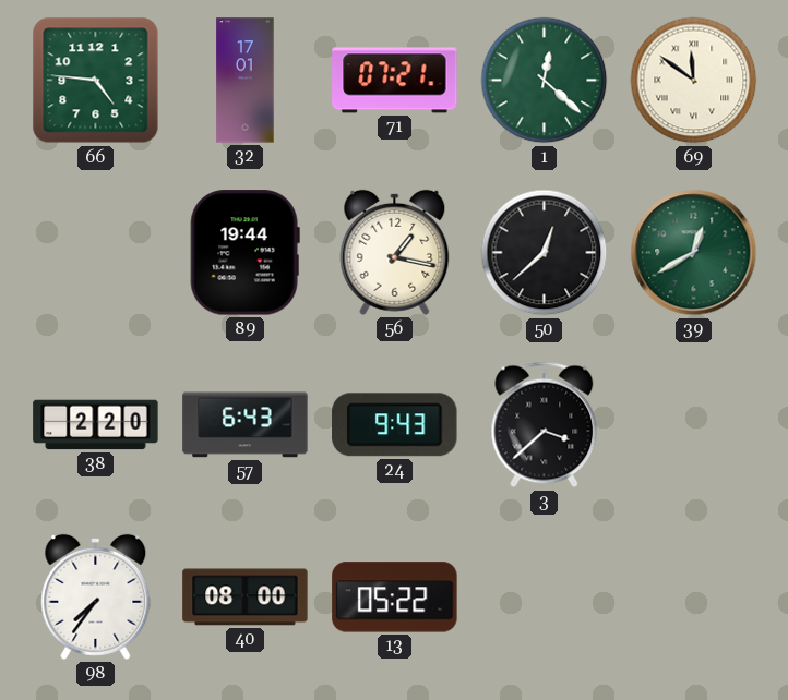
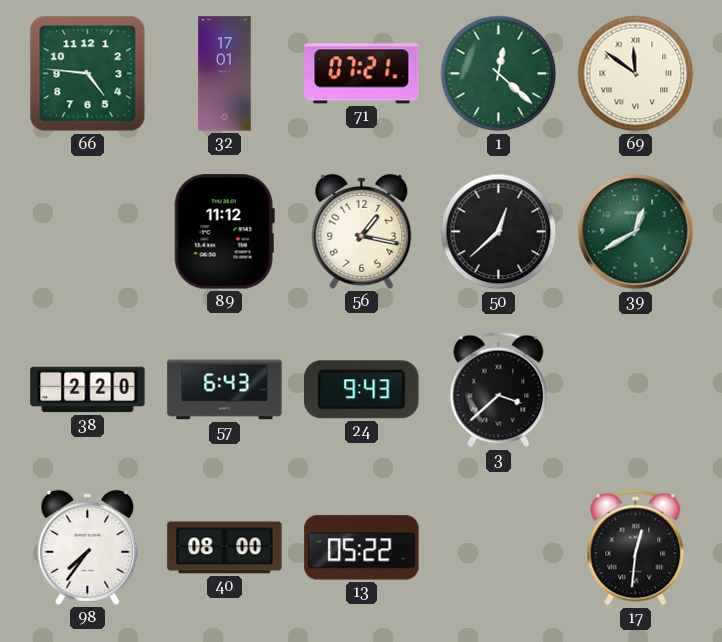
89: 19:44 -> 11:12
17: none -> 12:31
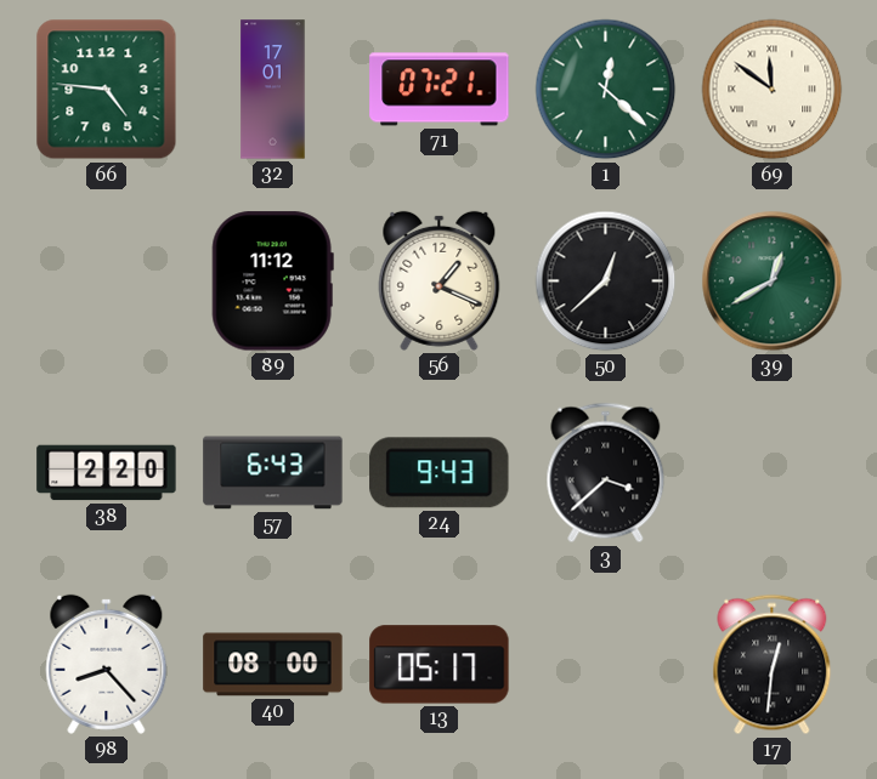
56: 1:17 -> 1:19
98: 7:36 -> 8:23
13: 05:22 -> 05:17
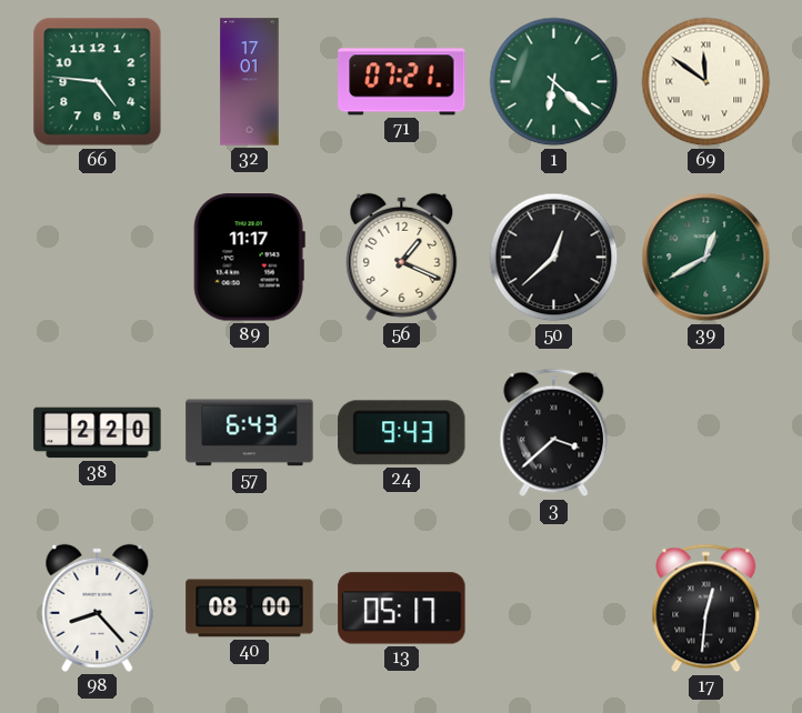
1: 12:22 -> 6:22
89: 11:12 -> 11:17
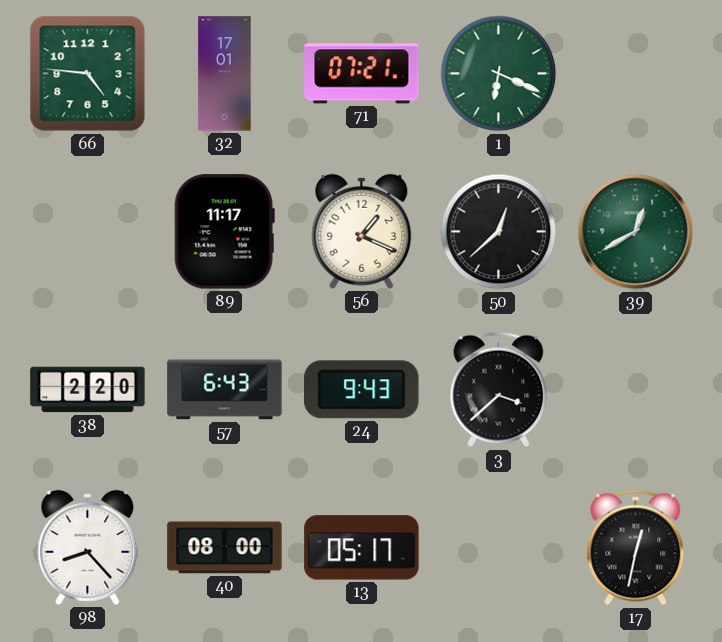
1: 6:22 -> 6:19
69: 11:51 -> none
17: 12:31 -> 12:32
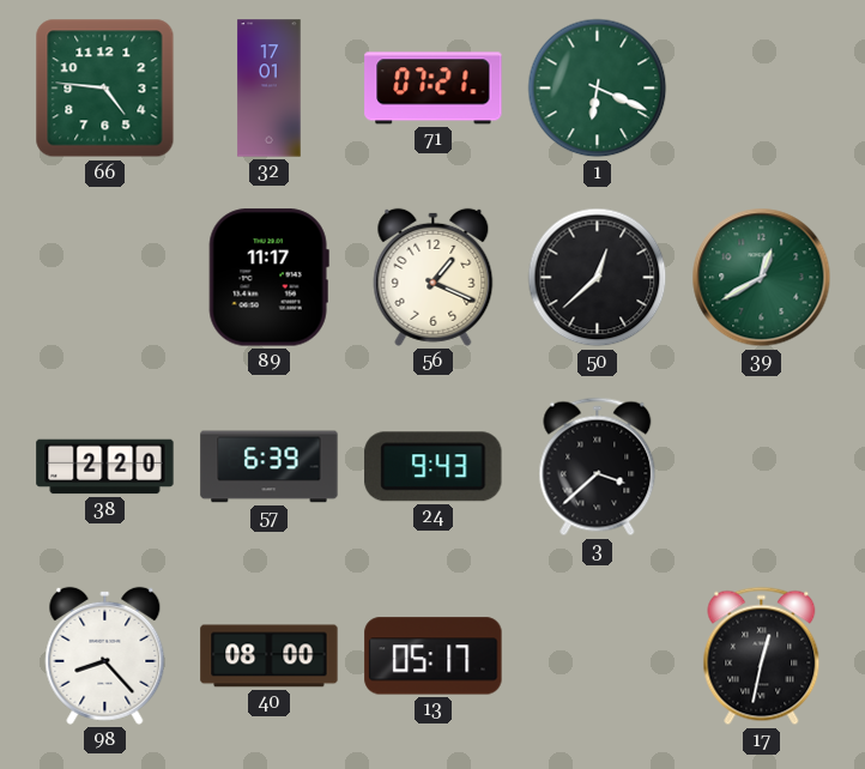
57: 6:43 -> 6:39
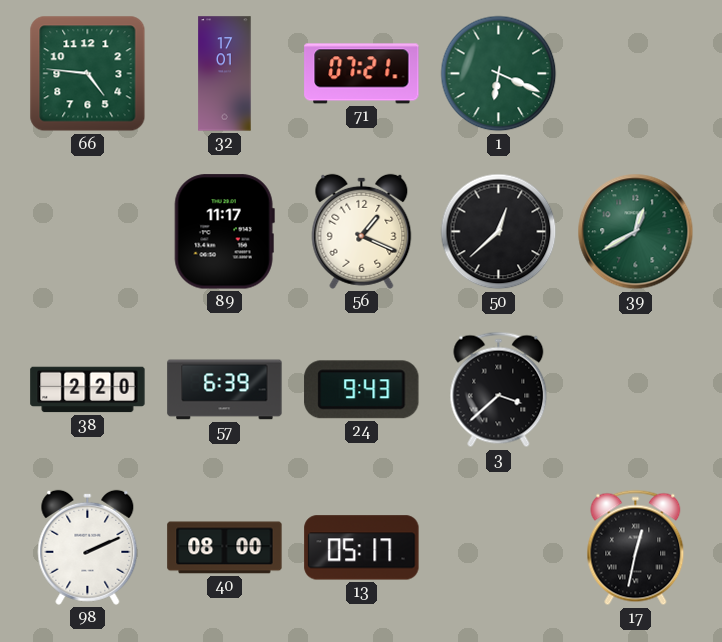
98: 8:23 -> 2:11
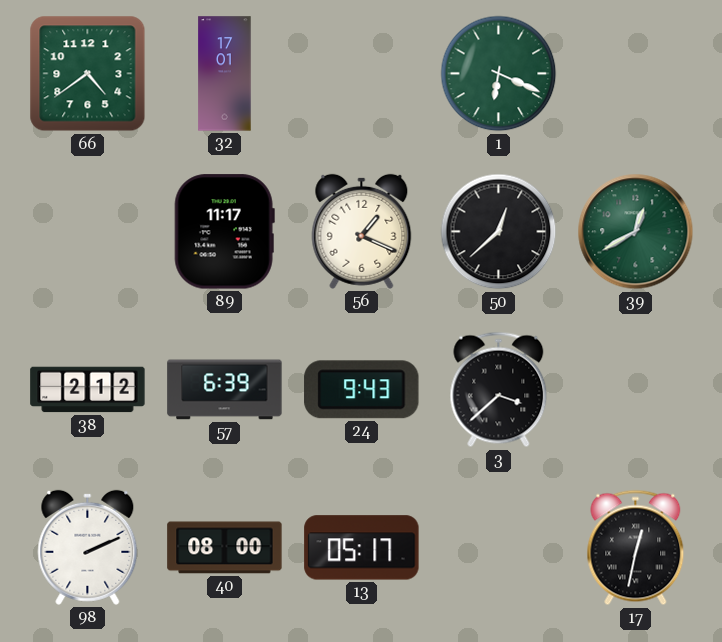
66: 4:46 -> 4:39
71: 07:21 -> none
38: 2:20 -> 2:12
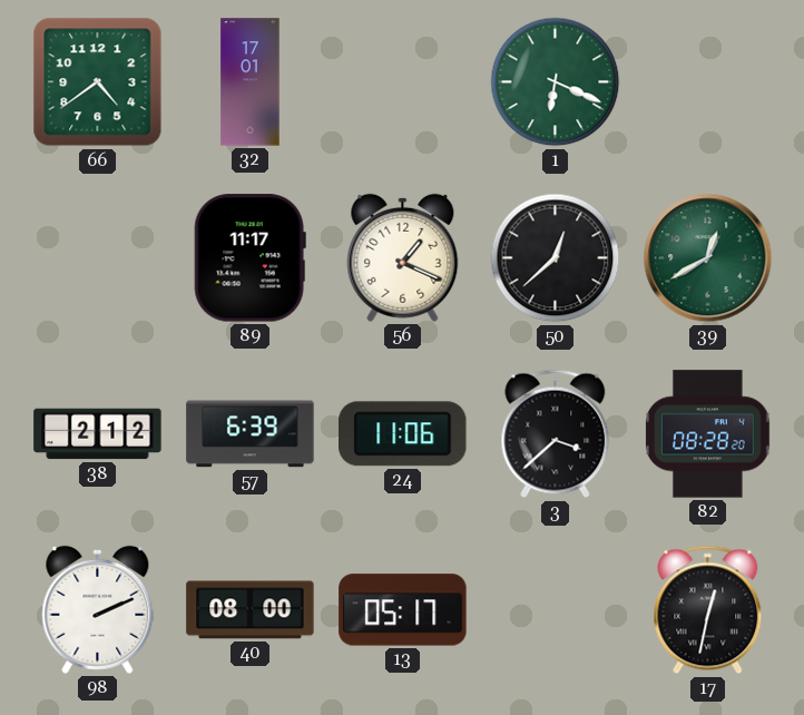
24: 9:43 -> 11:06
82: none -> 08:28
